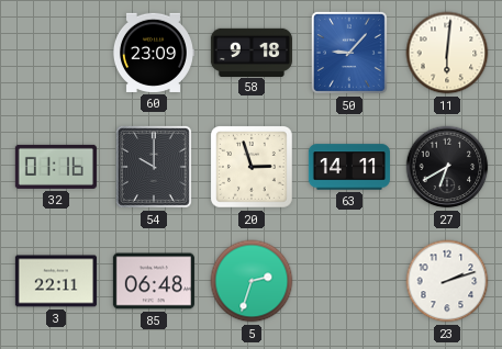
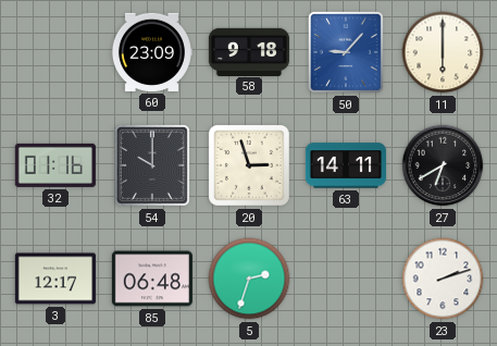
11: 6:01 -> 6:00
3: 22:11 -> 12:17
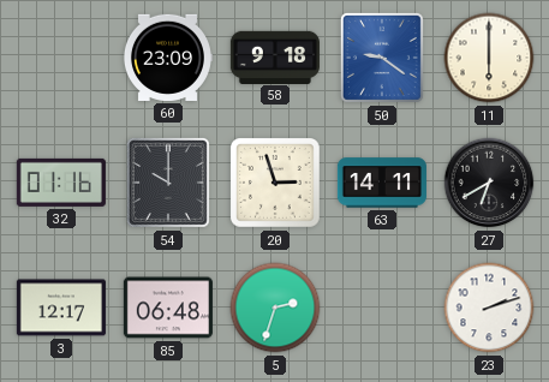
50: 9:07 -> 9:21
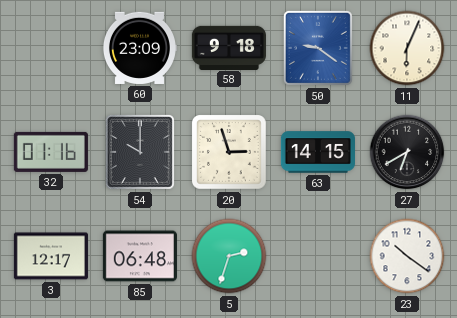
11: 6:00 -> 6:04
63: 14:11 -> 14:15
23: 2:12 -> 10:21
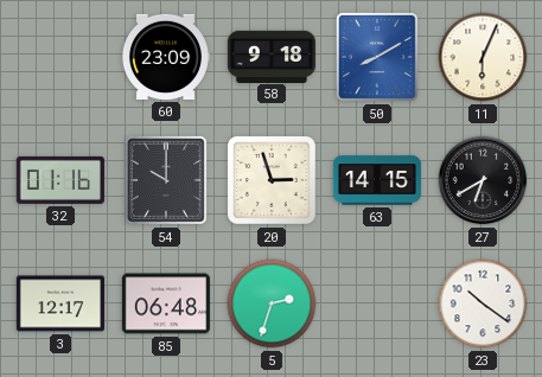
50: 9:21 -> 8:10
